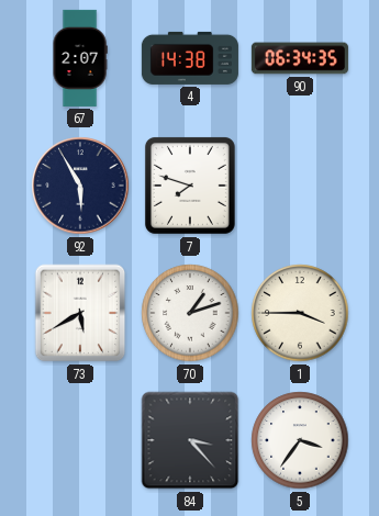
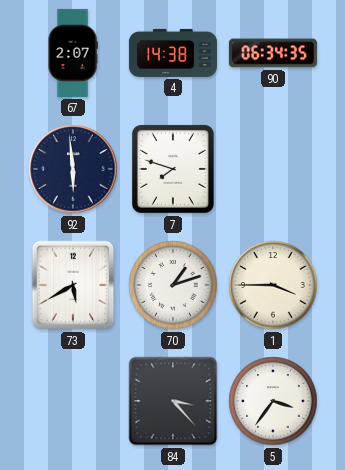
92: 5:55 -> 5:59
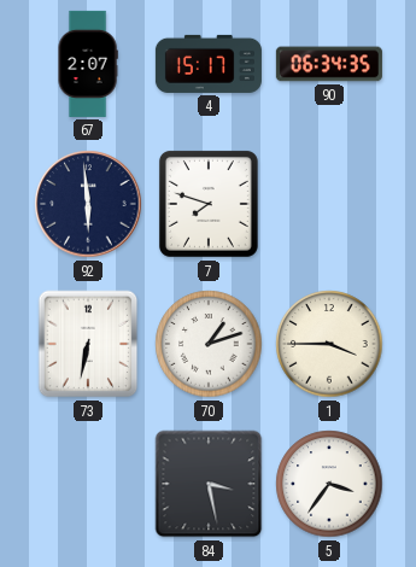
4: 14:38 -> 15:17
73: 5:40 -> 6:32
84: 3:23 -> 3:28
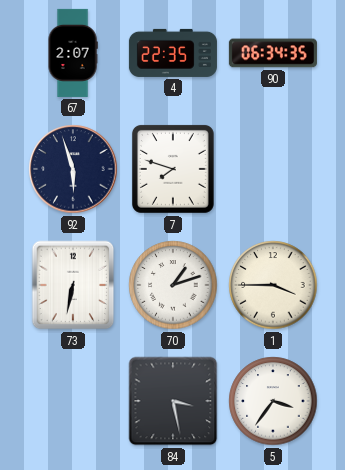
4: 15:17 -> 22:35
92: 5:59 -> 5:57
